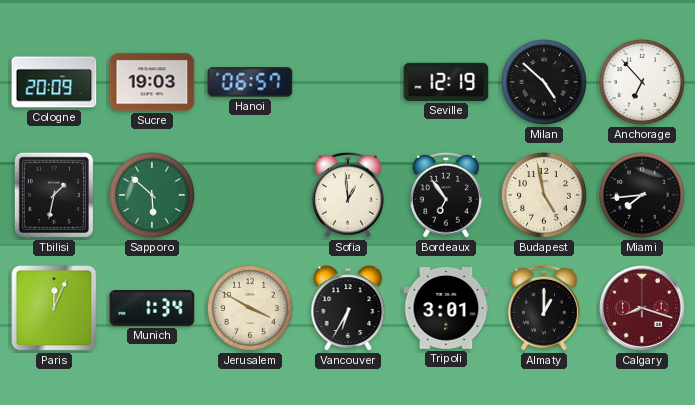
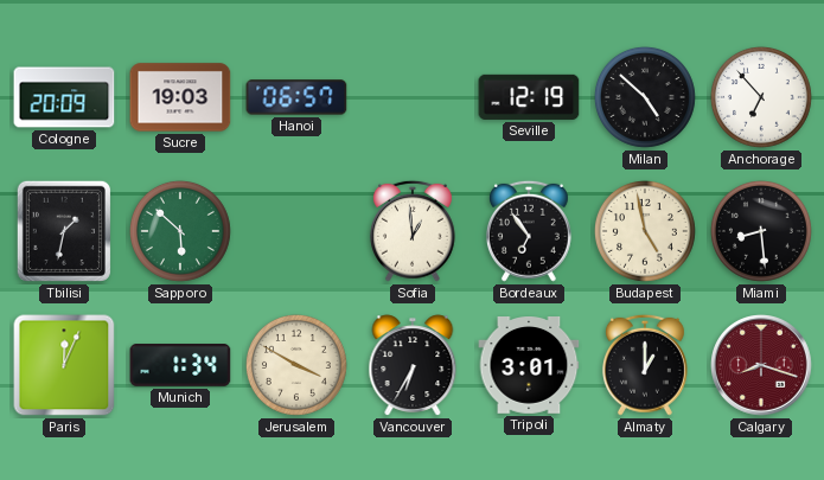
Miami: 7:44 -> 8:29
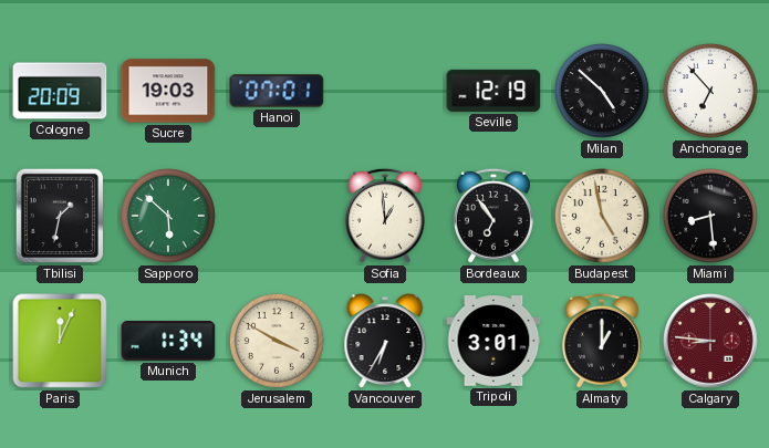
Hanoi: 06:57 -> 07:01
Calgary: 8:18 -> 8:46
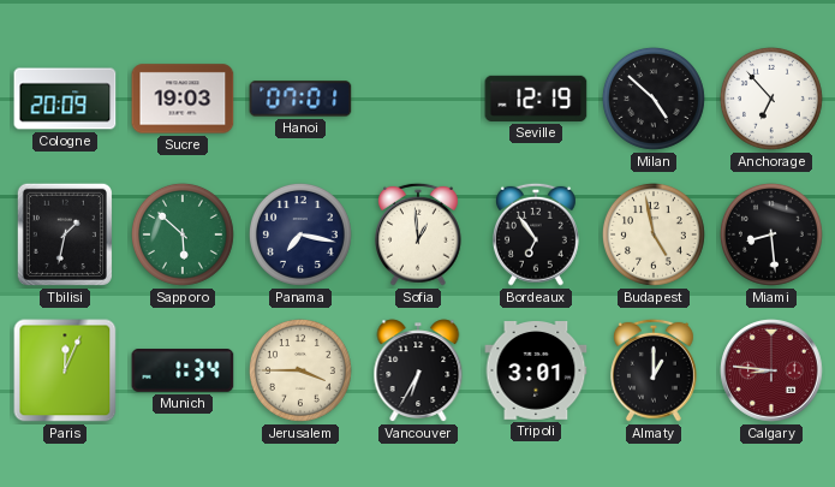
Panama: none -> 7:17
Jerusalem: 3:50 -> 3:45
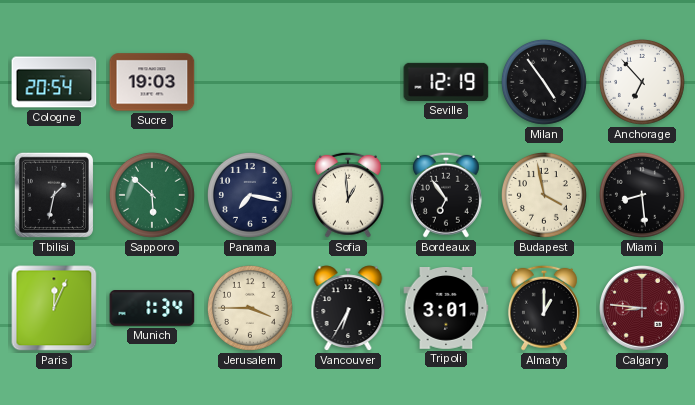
Cologne: 20:09 -> 20:54
Hanoi: 07:01 -> none
Milan: 4:52 -> 4:54
Budapest: 4:58 -> 3:58
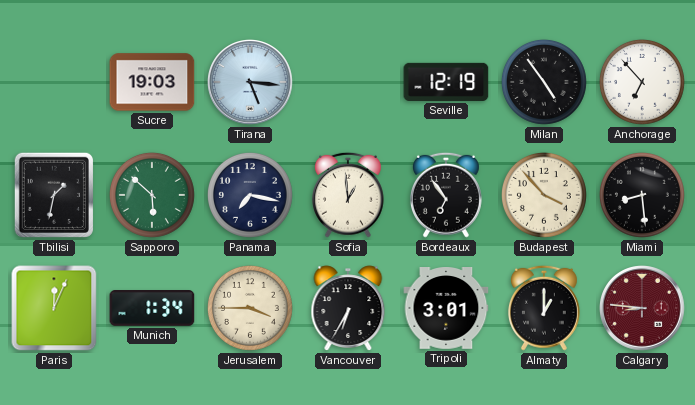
Cologne: 20:54 -> none
Tirana: none -> 5:16
Budapest: 3:58 -> 3:53
